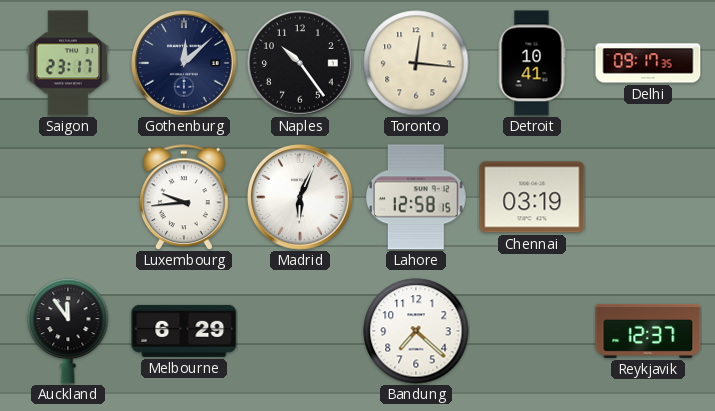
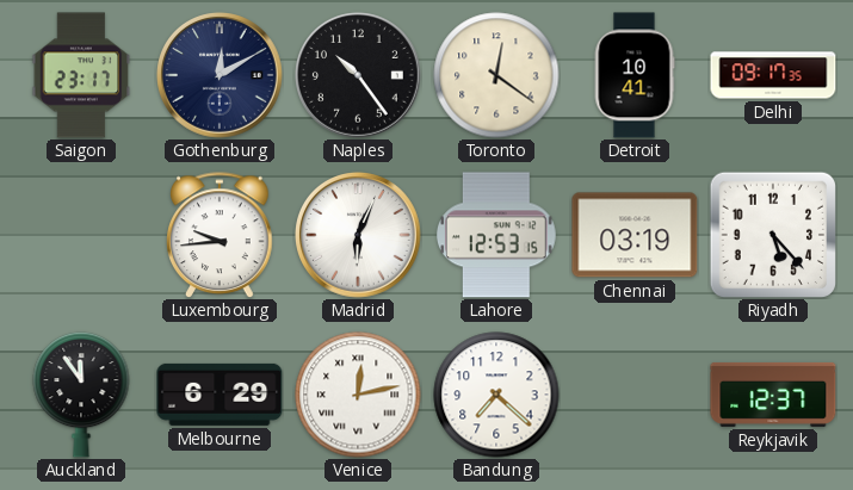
Gothenburg: 12:08 -> 12:10
Toronto: 12:16 -> 12:21
Lahore: 12:58 -> 12:53
Riyadh: none -> 5:23
Venice: none -> 12:13
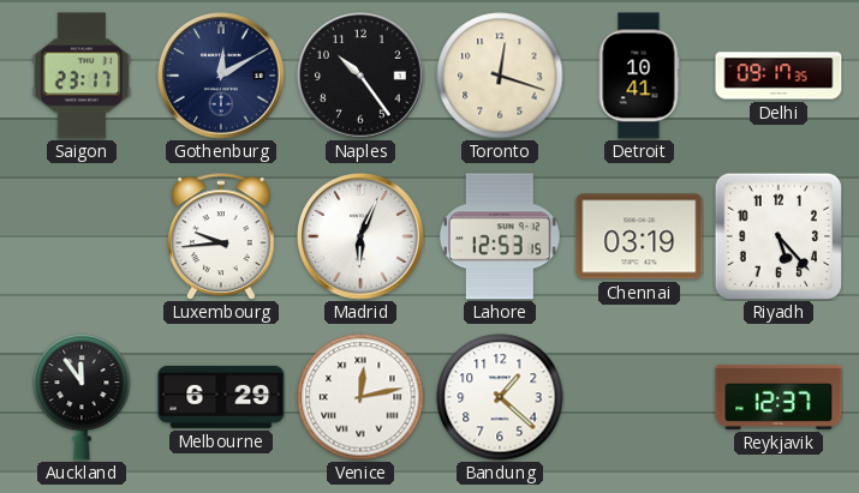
Toronto: 12:21 -> 12:18
Bandung: 7:22 -> 1:22
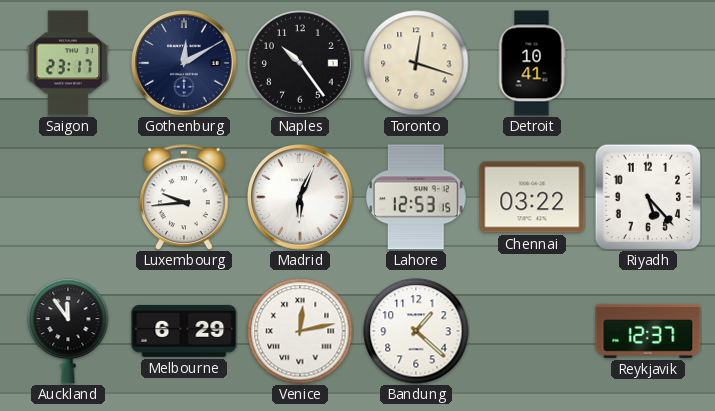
Delhi: 09:17 -> none
Chennai: 03:19 -> 03:22
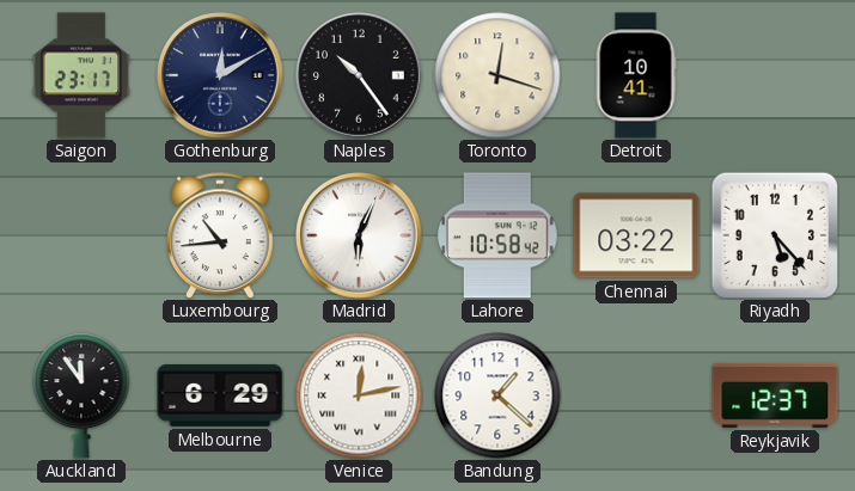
Luxembourg: 9:44 -> 10:44
Lahore: 12:53 -> 10:58
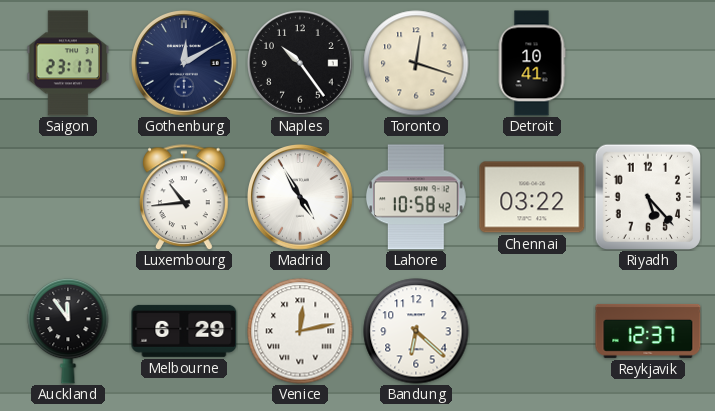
Madrid: 6:04 -> 4:55
Bandung: 1:22 -> 6:22
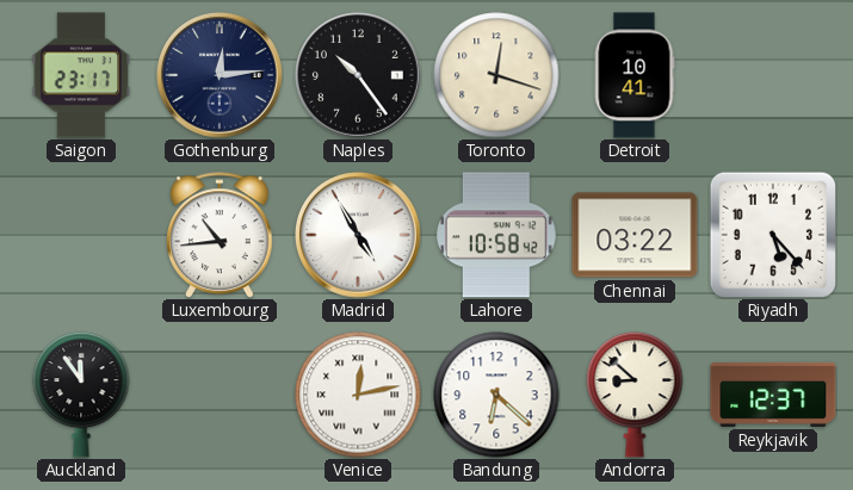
Gothenburg: 12:10 -> 12:14
Melbourne: 6:29 -> none
Andorra: none -> 8:52
